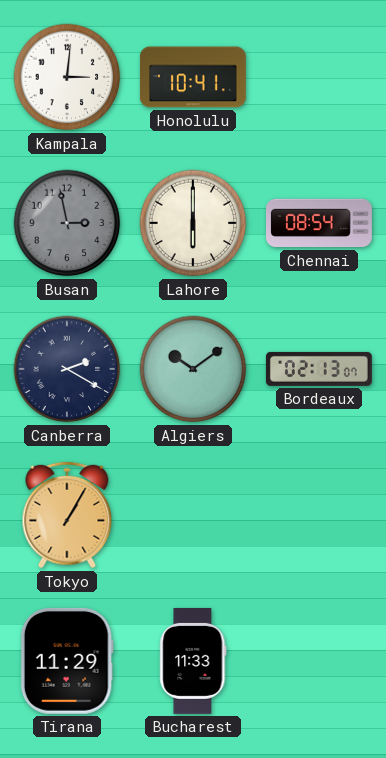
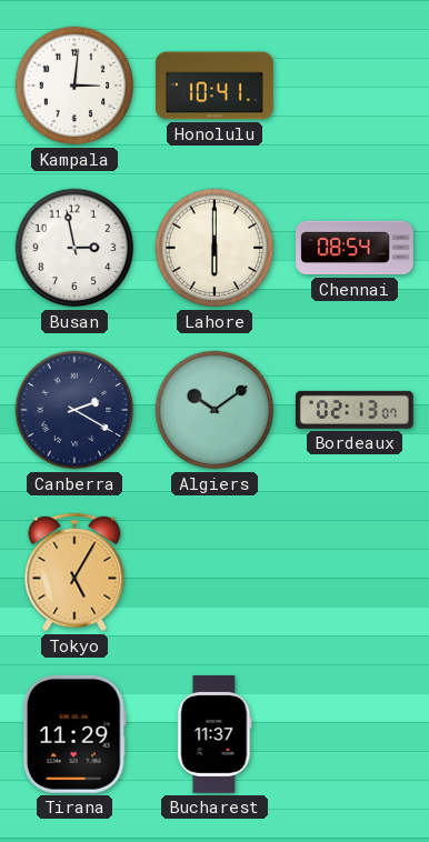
Busan dial: grey -> white
Tokyo: 1:05 -> 5:05
Bucharest: 11:33 -> 11:37
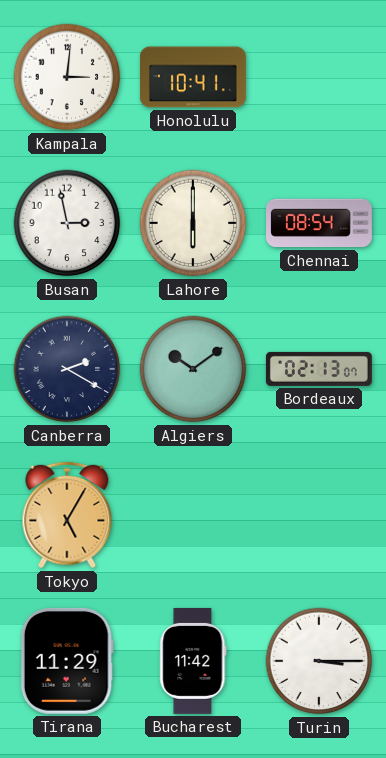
Bucharest: 11:37 -> 11:42
Turin: none -> 3:15
